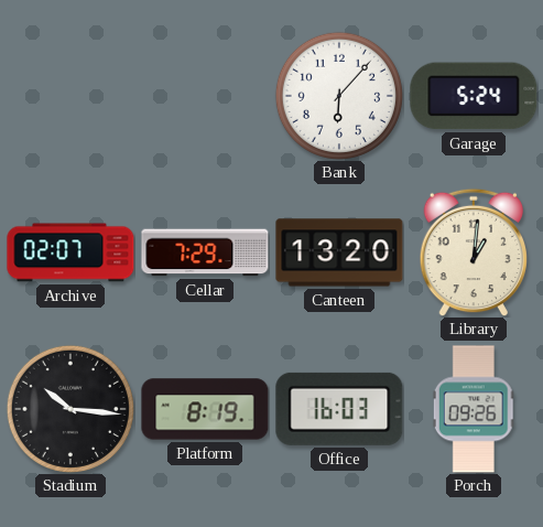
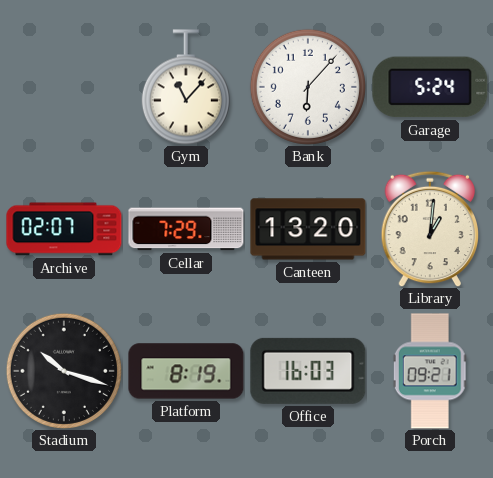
Gym: none -> 11:07
Stadium: 10:16 -> 10:18
Porch: 09:26 -> 09:21
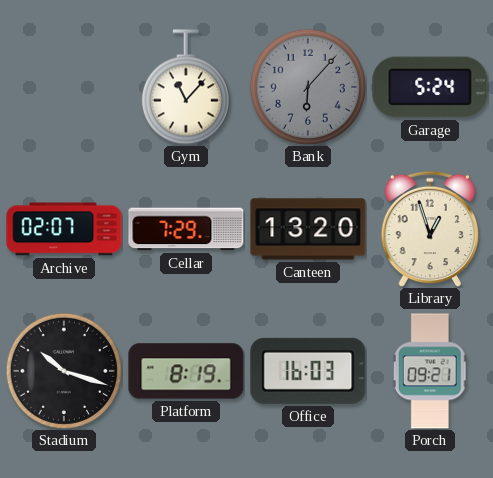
Bank dial: white -> grey
Library: 1:01 -> 12:57
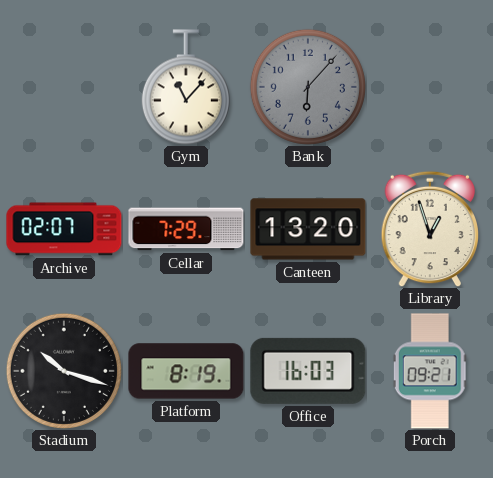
Garage: 5:24 -> none
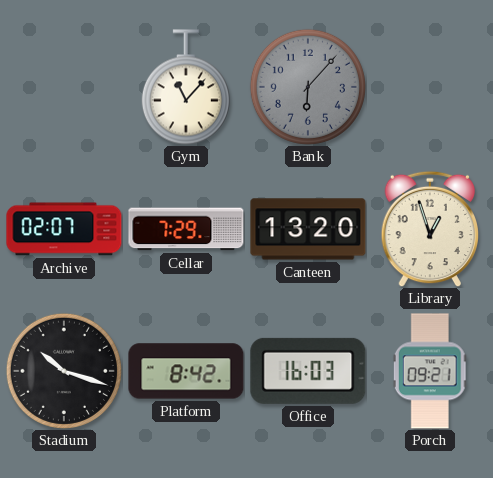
Platform: 8:19 -> 8:42
